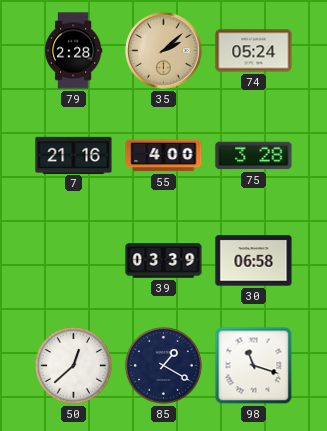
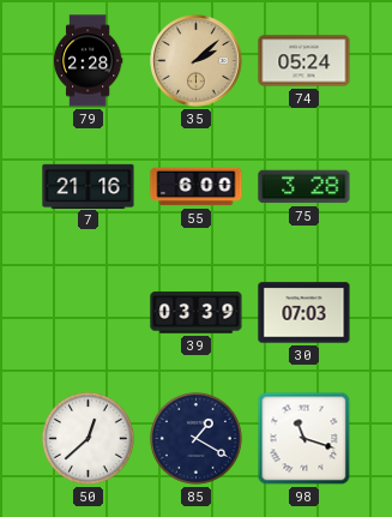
55: 4:00 -> 6:00
30: 06:58 -> 07:03
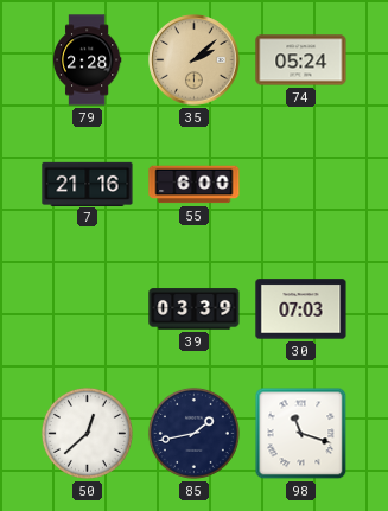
75: 3:28 -> none
85: 1:20 -> 1:43
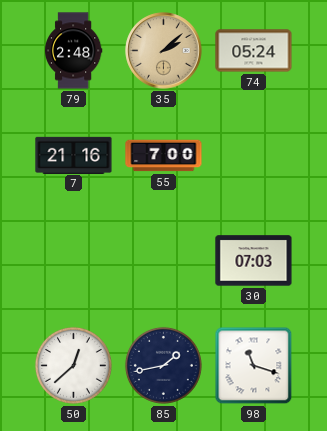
79: 2:28 -> 2:48
55: 6:00 -> 7:00
39: 03:39 -> none
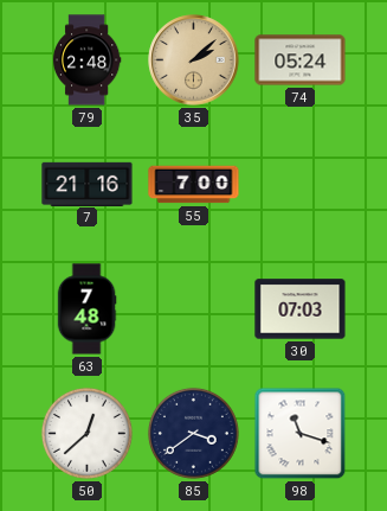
63: none -> 7:48
85: 1:43 -> 3:39
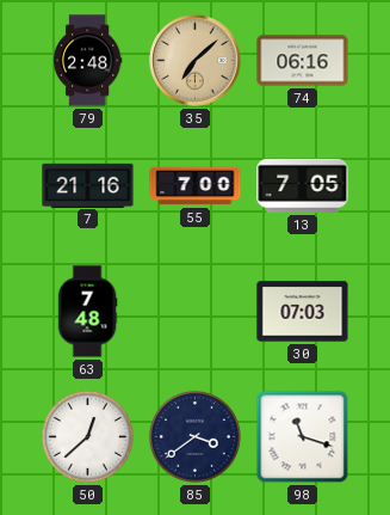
35: 2:08 -> 7:08
74: 05:24 -> 06:16
13: none -> 7:05
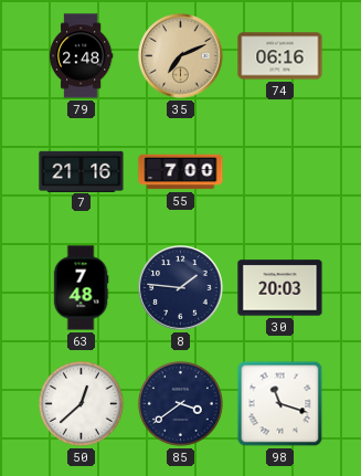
35: 7:08 -> 7:11
13: 7:05 -> none
8: none -> 1:46
30: 07:03 -> 20:03
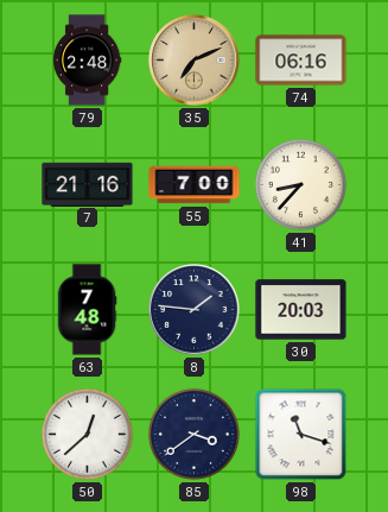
41: none -> 8:37
